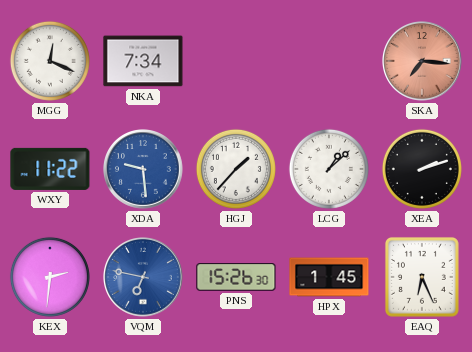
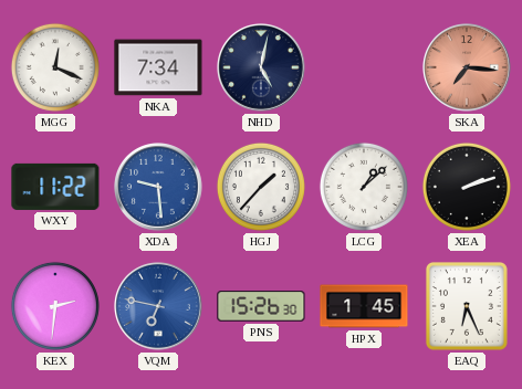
NHD: none -> 5:02
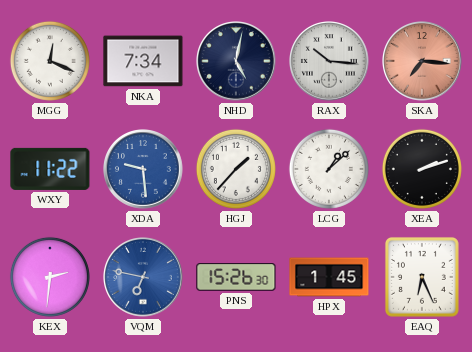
RAX: none -> 10:16
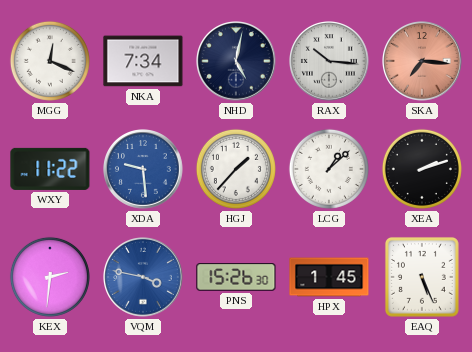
VQM: 6:47 -> 3:47
EAQ: 6:26 -> 5:26
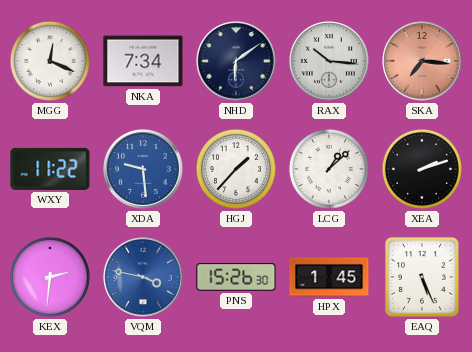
NHD: 5:02 -> 6:09
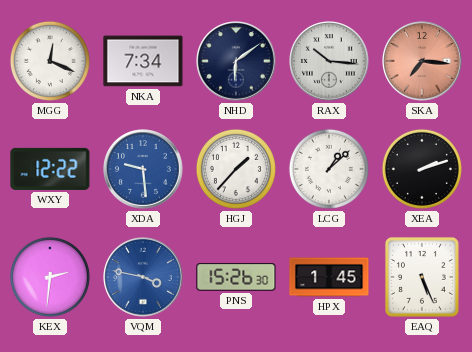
WXY: 11:22 -> 12:22
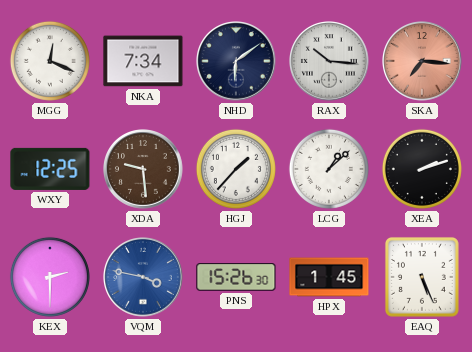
WXY: 12:22 -> 12:25
XDA dial: blue -> brown
KEX: 2:31 -> 2:30
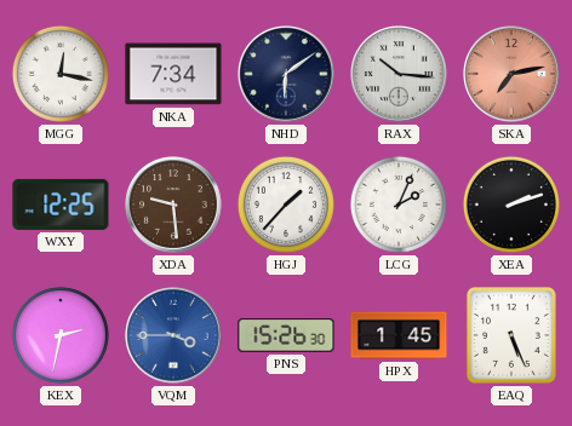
MGG: 12:19 -> 12:17
SKA: 7:16 -> 7:13
LCG: 1:08 -> 2:04
KEX: 2:30 -> 2:32
VQM: 3:47 -> 3:45
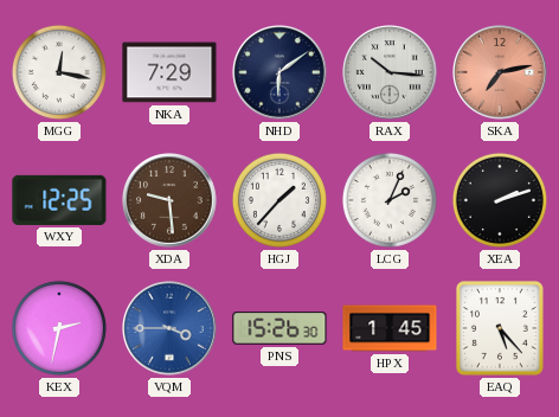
NKA: 7:34 -> 7:29
EAQ: 5:26 -> 5:23
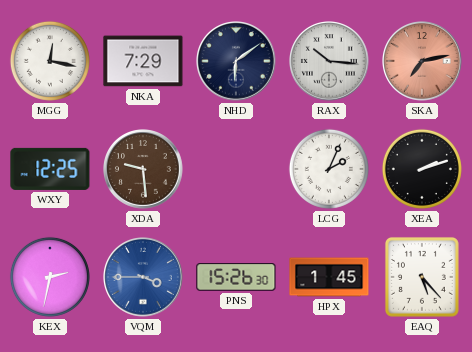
HGJ: 1:37 -> none
